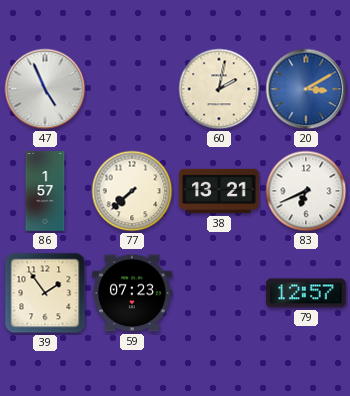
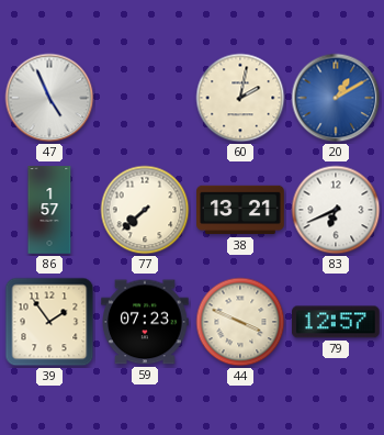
20: 3:10 -> 1:10
44: none -> 3:49
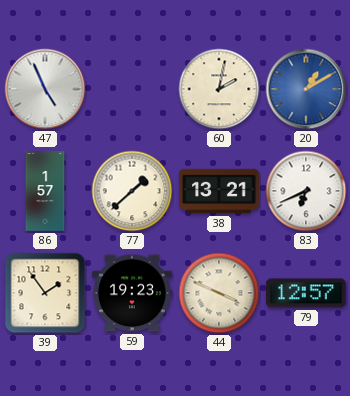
77: 7:38 -> 1:38
59: 07:23 -> 19:23
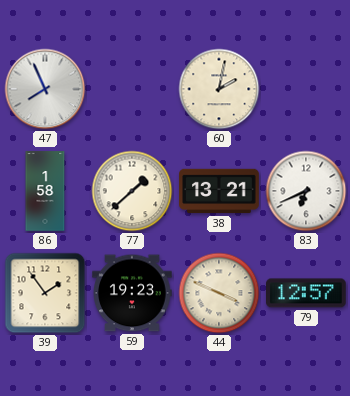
47: 4:56 -> 7:56
20: 1:10 -> none
86: 1:57 -> 1:58
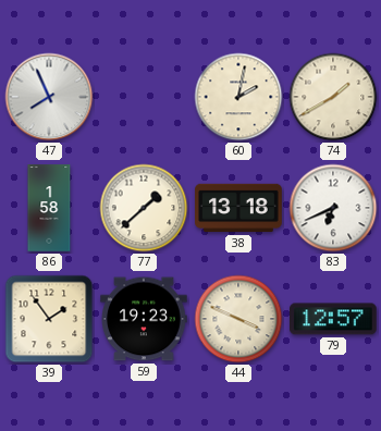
74: none -> 1:40
38: 13:21 -> 13:18
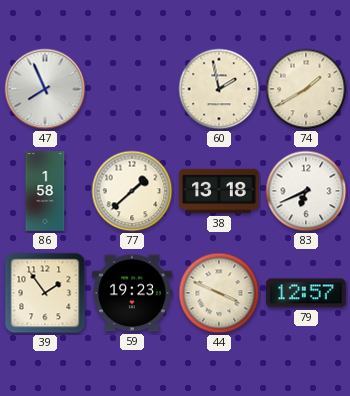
60: 2:02 -> 1:58
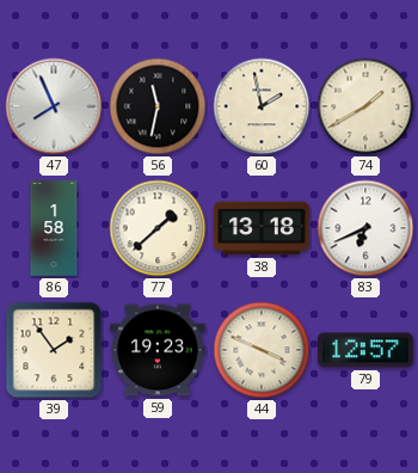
56: none -> 11:32
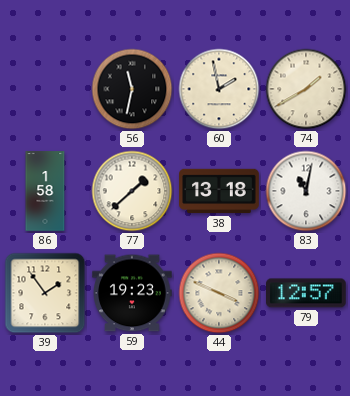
47: 7:56 -> none
83: 6:41 -> 11:02
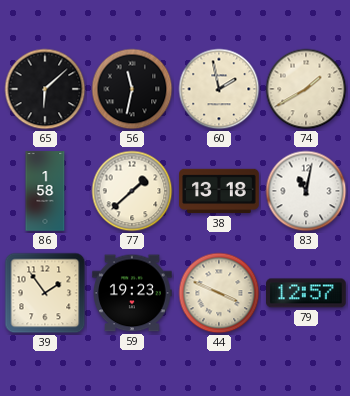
65: none -> 6:08
